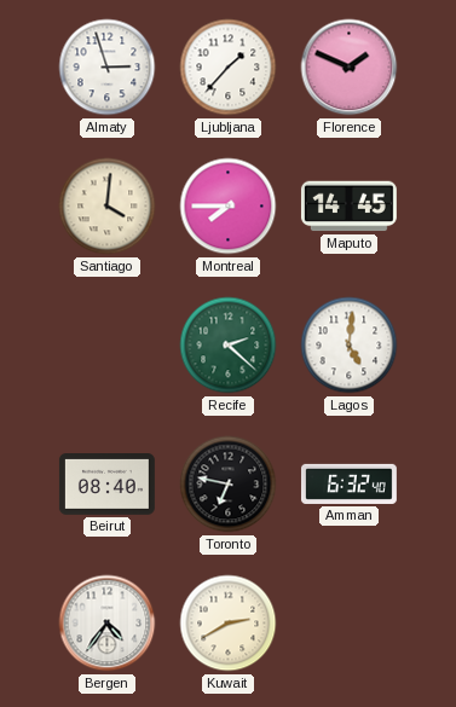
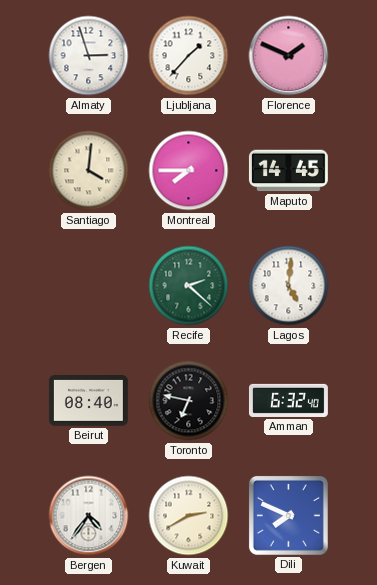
Dili: none -> 7:49
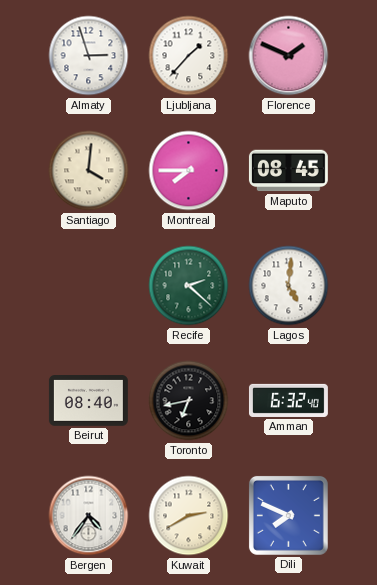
Maputo: 14:45 -> 08:45
Toronto: 6:47 -> 6:43
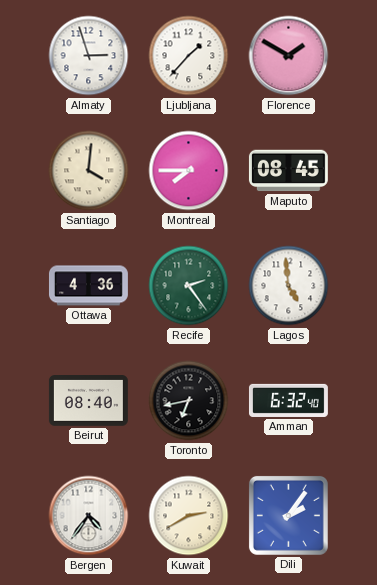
Florence: 1:49 -> 1:50
Ottawa: none -> 4:36
Recife: 2:22 -> 2:24
Lagos: 5:01 -> 4:59
Dili: 7:49 -> 2:06
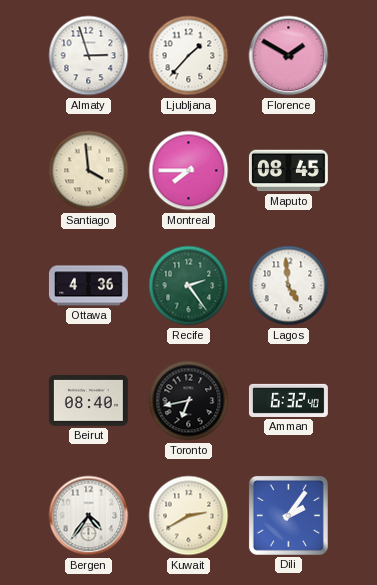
Santiago: 4:01 -> 3:59
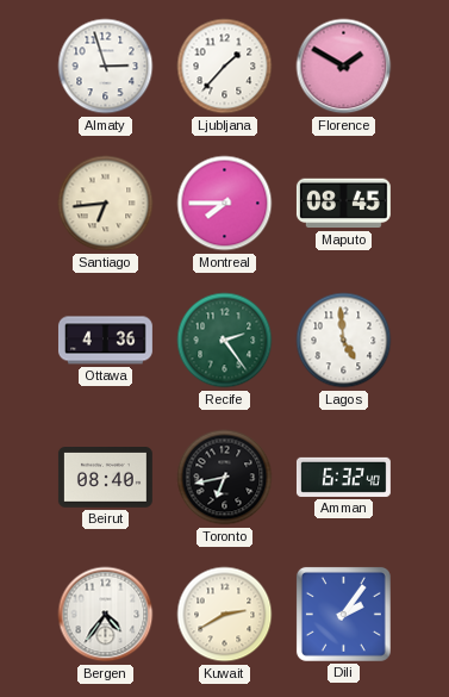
Santiago: 3:59 -> 6:44
